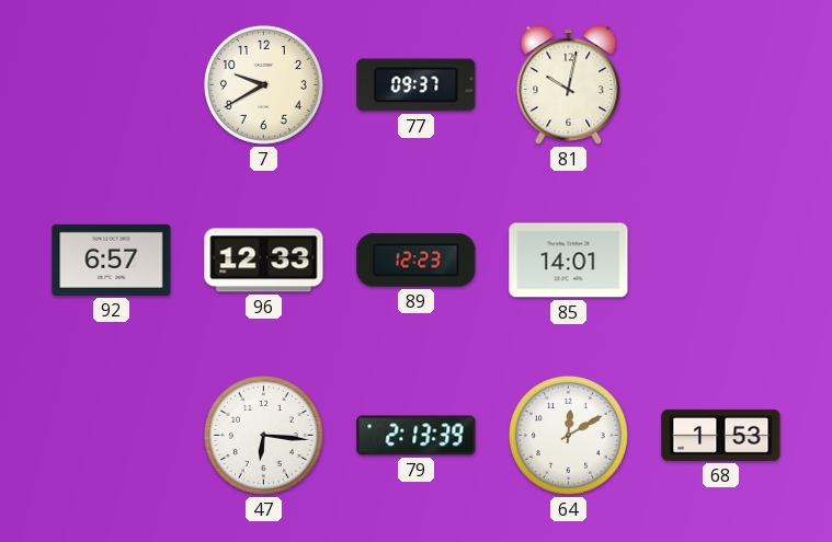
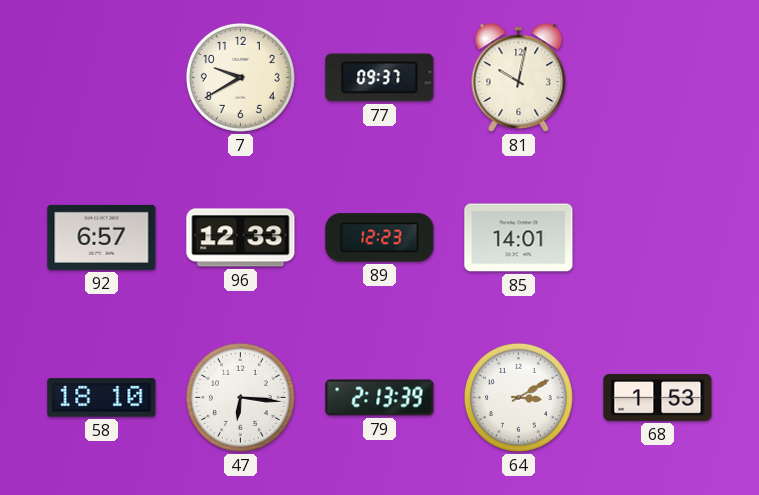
58: none -> 18:10
64: 12:10 -> 3:10
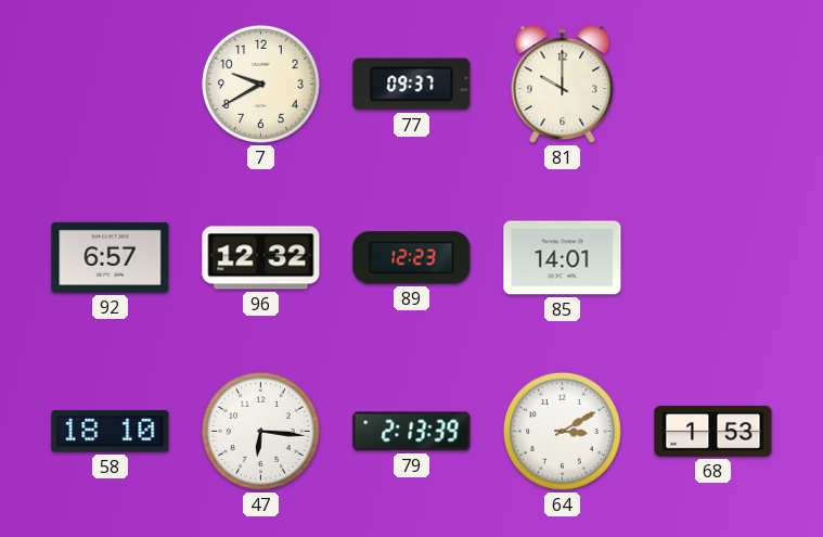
81: 10:02 -> 10:00
96: 12:33 -> 12:32
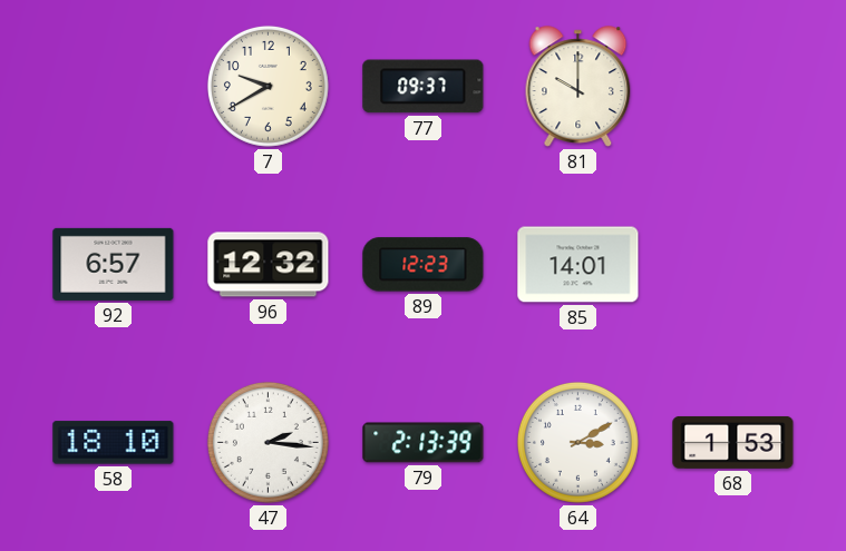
47: 6:16 -> 2:16
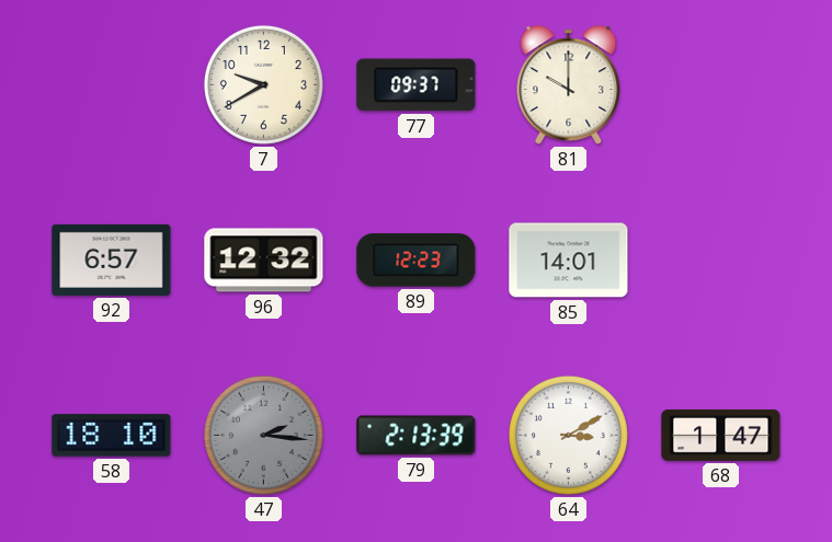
47 dial: white -> grey
68: 1:53 -> 1:47
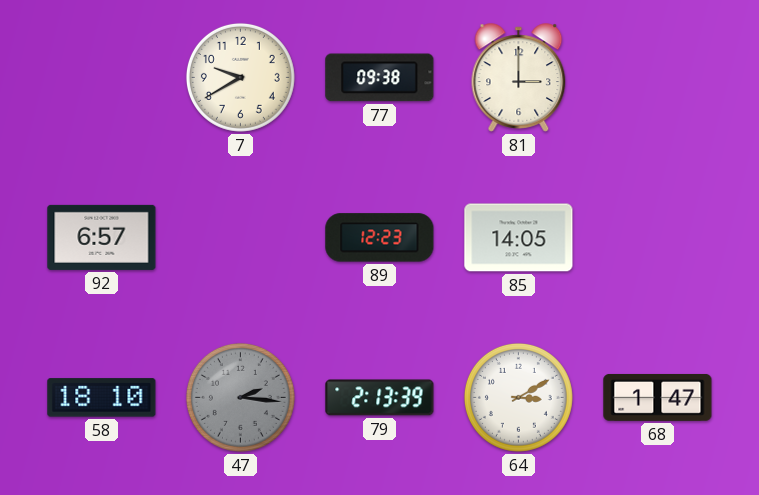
77: 09:37 -> 09:38
81: 10:00 -> 3:00
96: 12:32 -> none
85: 14:01 -> 14:05
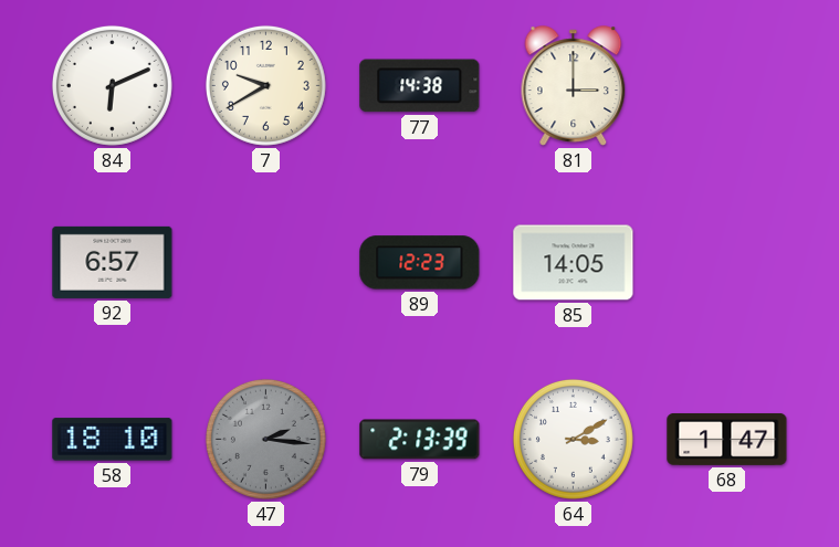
84: none -> 6:11
77: 09:38 -> 14:38
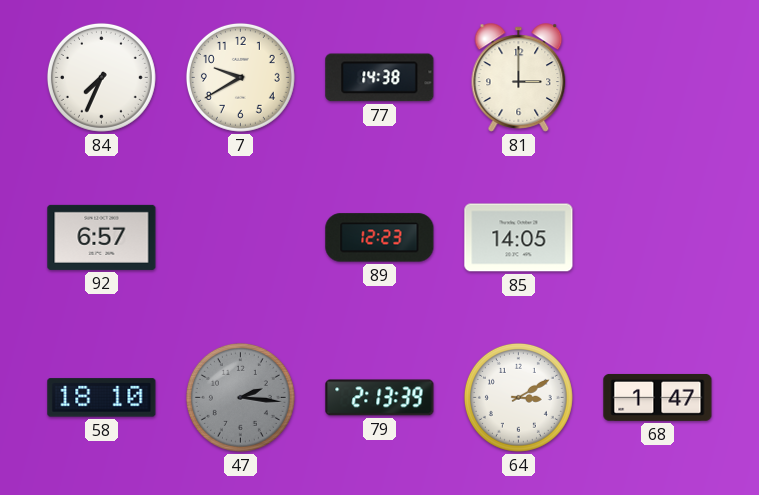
84: 6:11 -> 7:34
